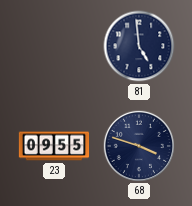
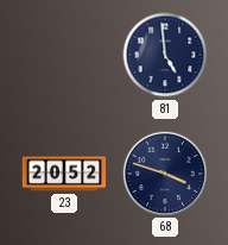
23: 09:55 -> 20:52
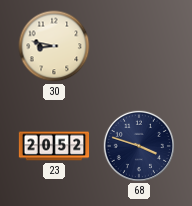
30: none -> 8:47
81: 4:59 -> none
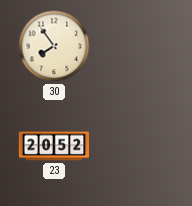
30: 8:47 -> 7:54
68: 3:48 -> none
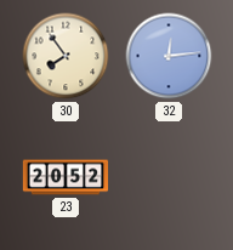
32: none -> 12:14
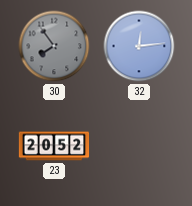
30 dial: cream -> grey
